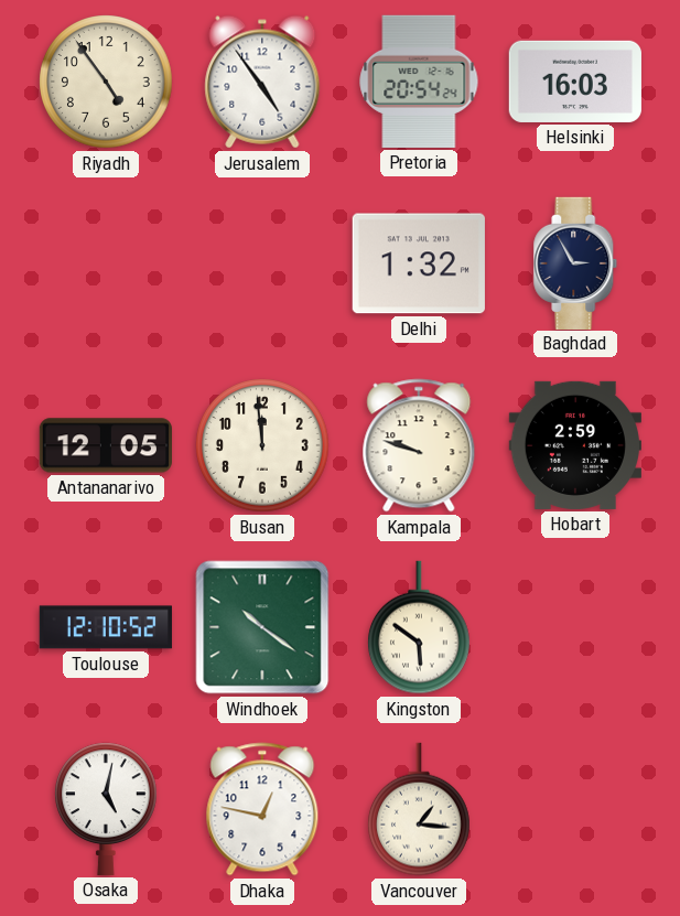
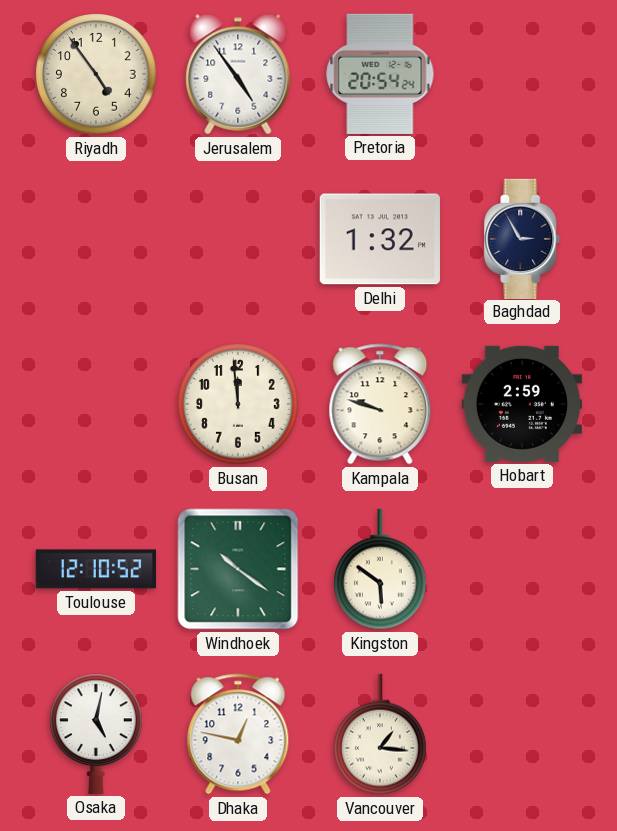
Helsinki: 16:03 -> none
Antananarivo: 12:05 -> none
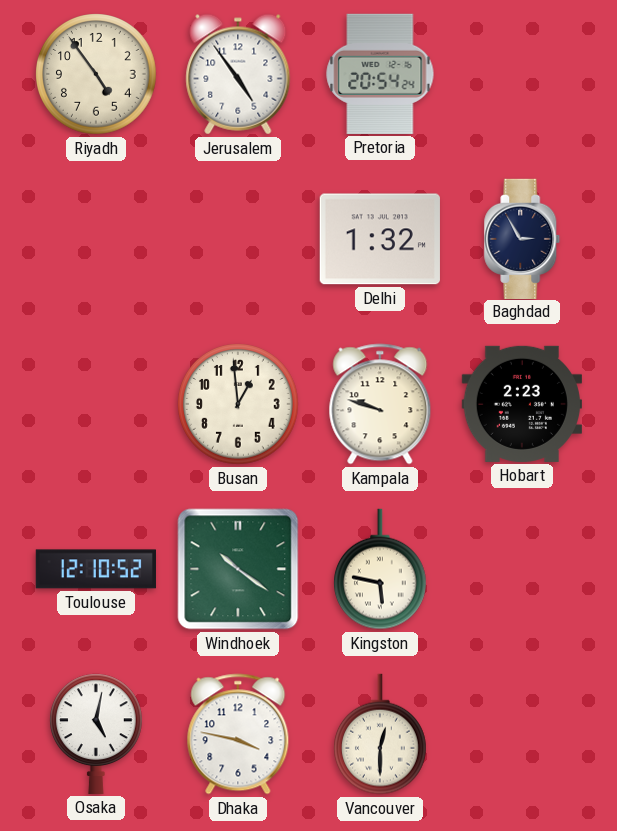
Busan: 11:59 -> 12:59
Hobart: 2:59 -> 2:23
Kingston: 5:51 -> 5:47
Dhaka: 12:47 -> 3:47
Vancouver: 1:16 -> 12:30
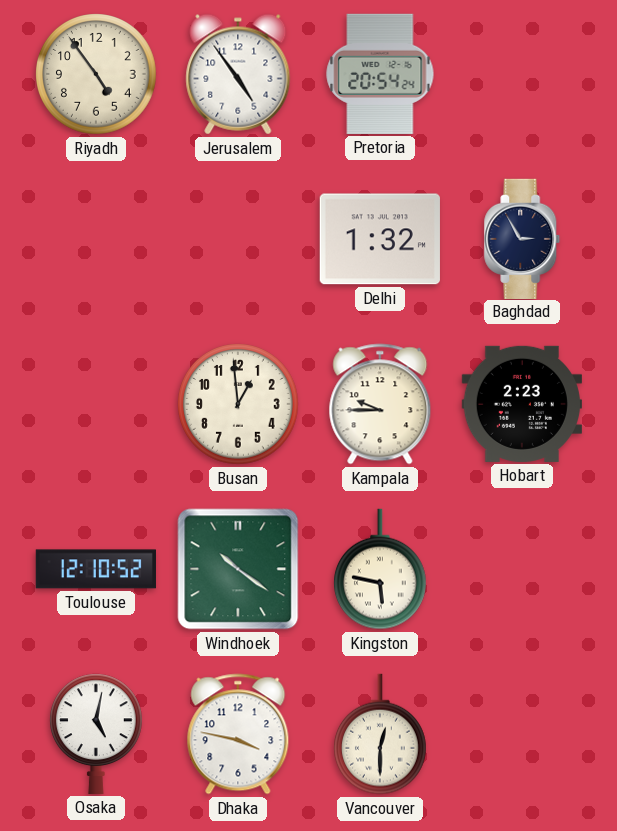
Kampala: 9:48 -> 9:45
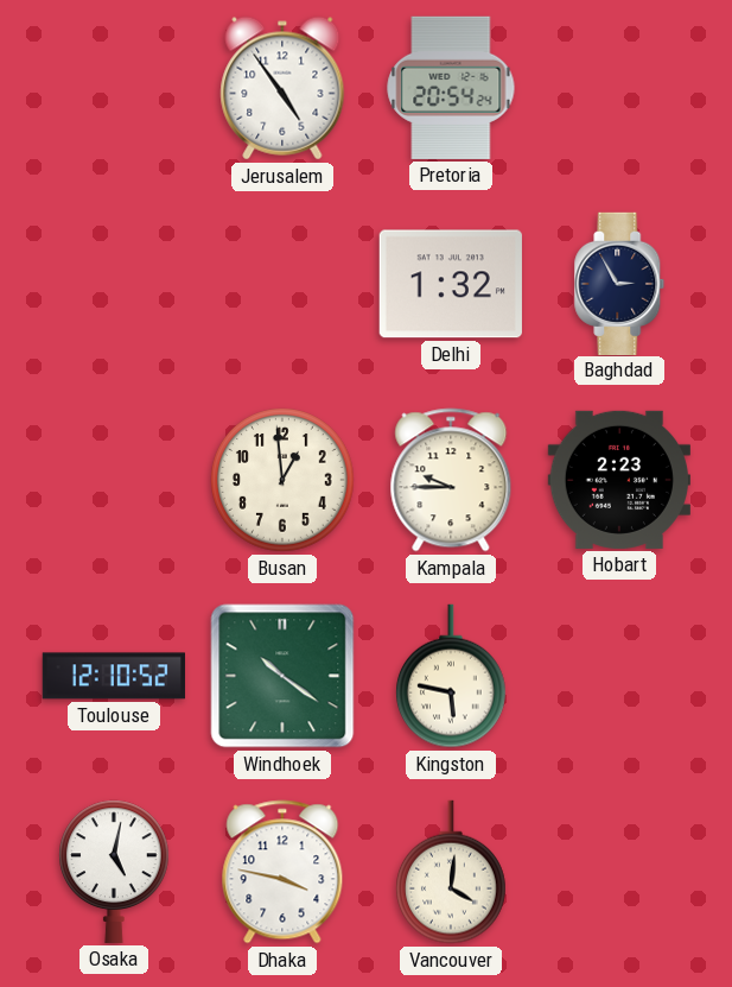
Riyadh: 4:54 -> none
Vancouver: 12:30 -> 4:01
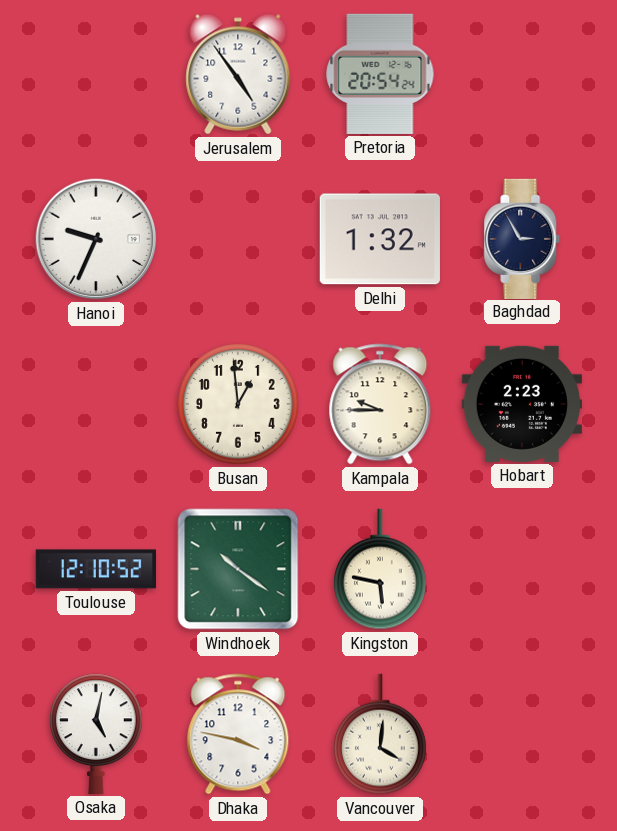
Hanoi: none -> 9:34
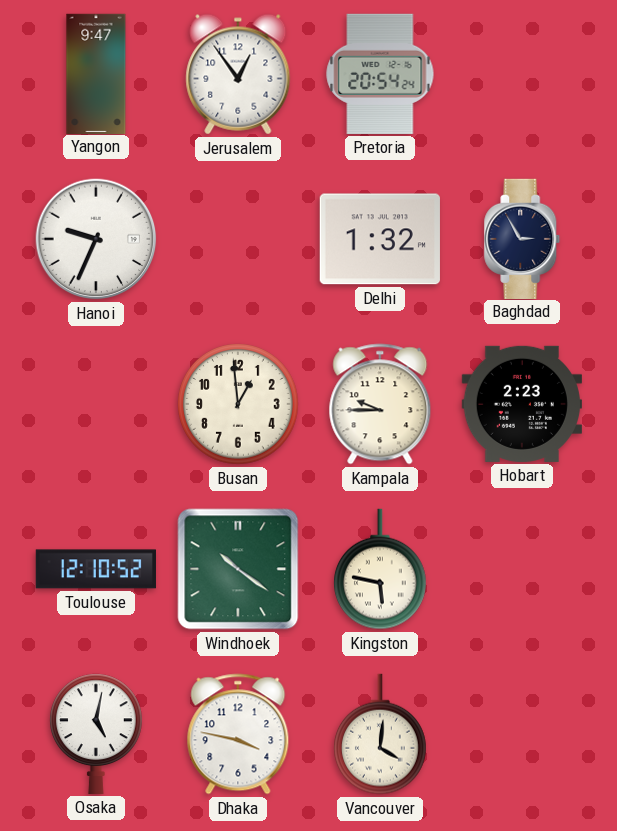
Yangon: none -> 9:47
Jerusalem: 4:54 -> 12:54
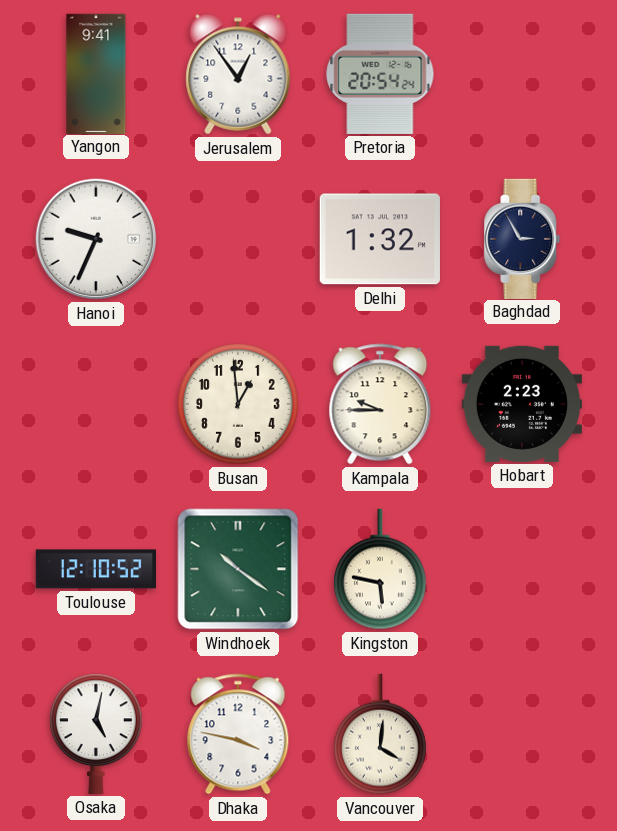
Yangon: 9:47 -> 9:41
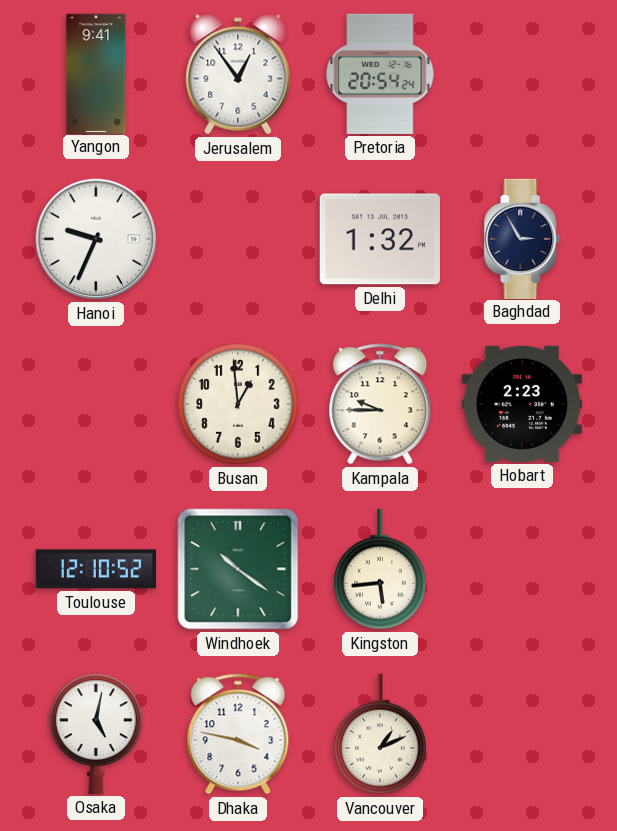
Kingston: 5:47 -> 5:44
Vancouver: 4:01 -> 1:11
